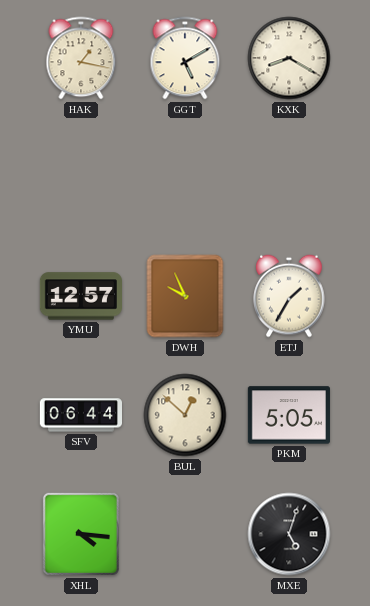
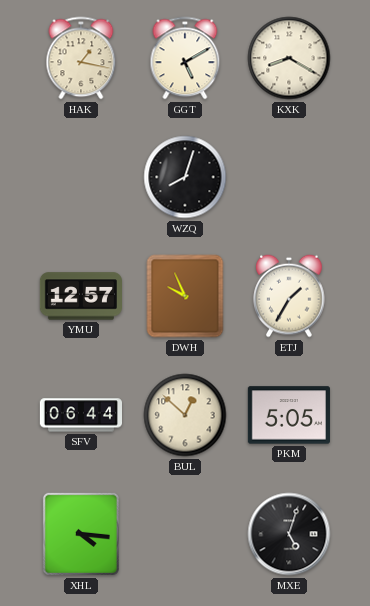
WZQ: none -> 8:03
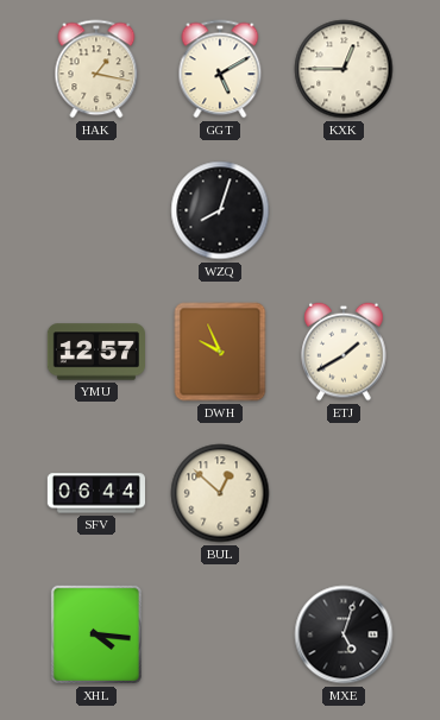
KXK: 8:20 -> 12:45
ETJ: 1:35 -> 1:40
PKM: 5:05 -> none
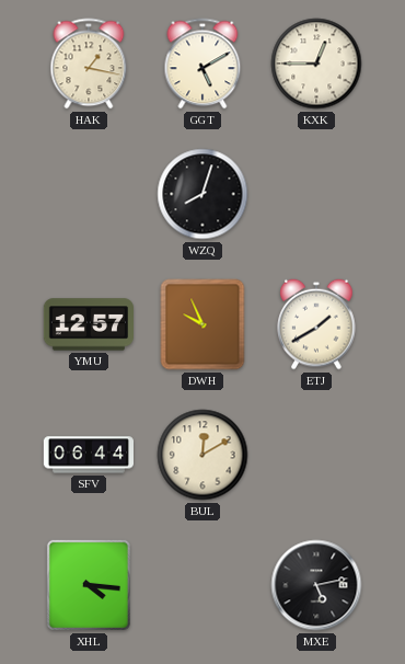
BUL: 12:52 -> 12:10
MXE: 5:03 -> 5:13
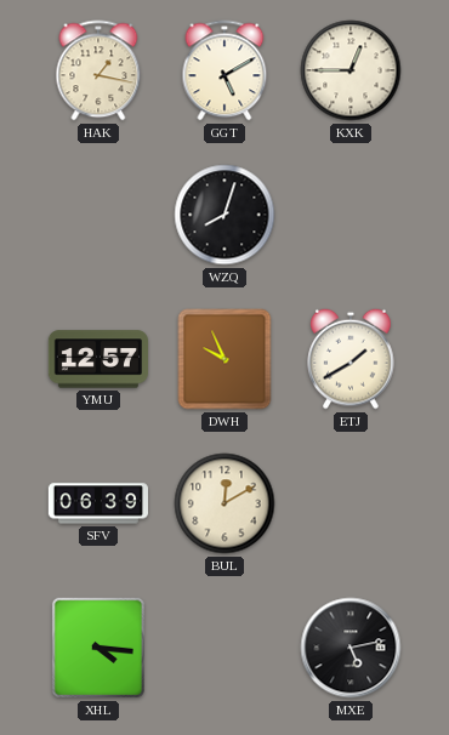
SFV: 06:44 -> 06:39
